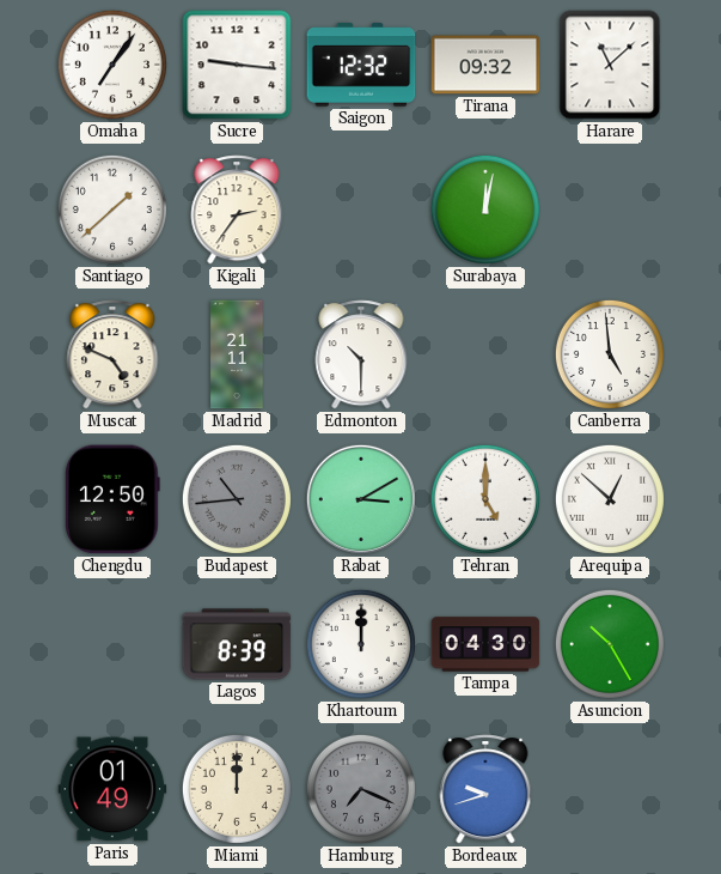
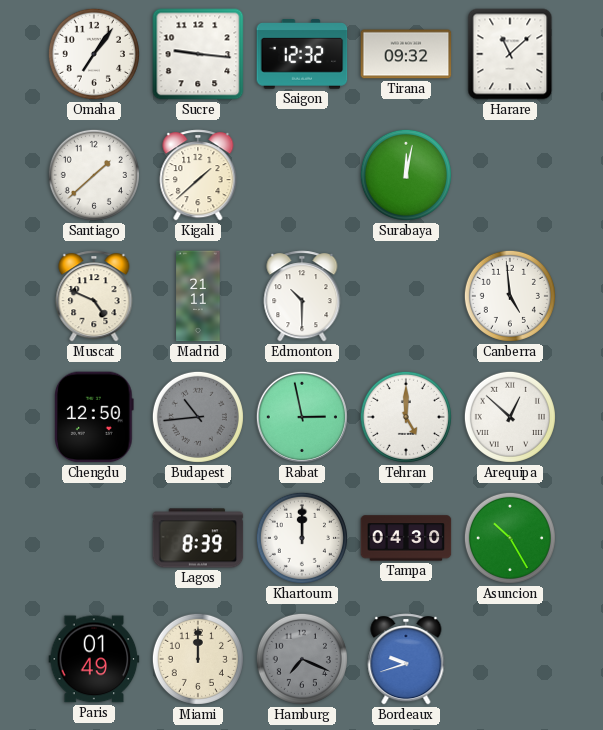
Kigali: 2:36 -> 1:38
Rabat: 3:10 -> 2:58
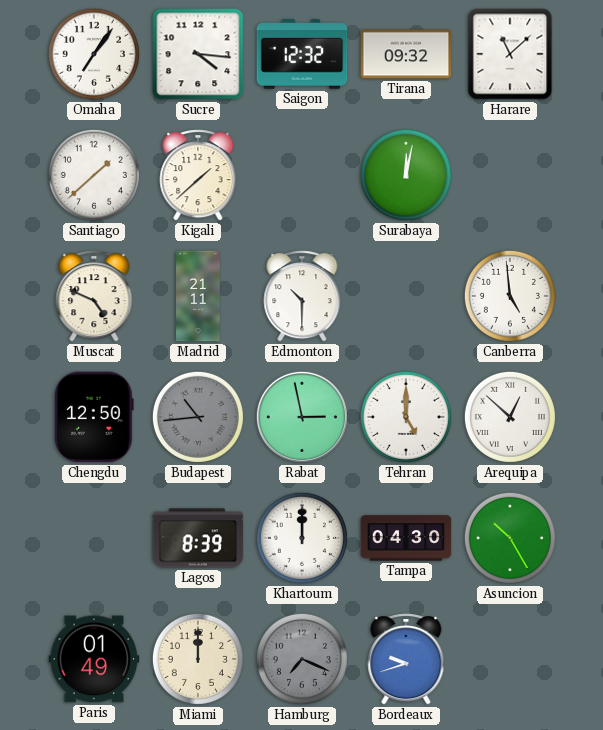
Sucre: 9:16 -> 4:16
